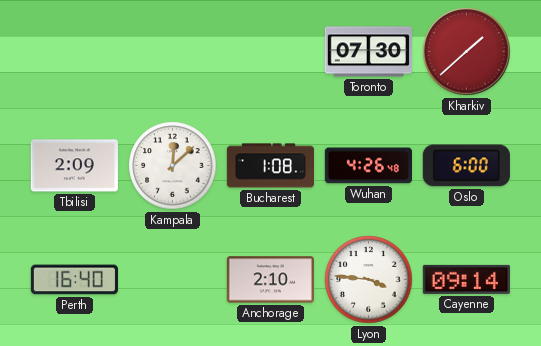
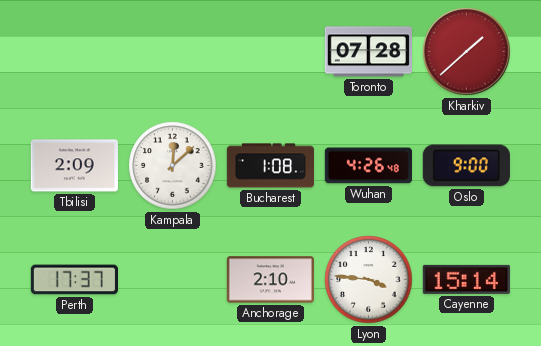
Toronto: 07:30 -> 07:28
Oslo: 6:00 -> 9:00
Perth: 16:40 -> 17:37
Cayenne: 09:14 -> 15:14
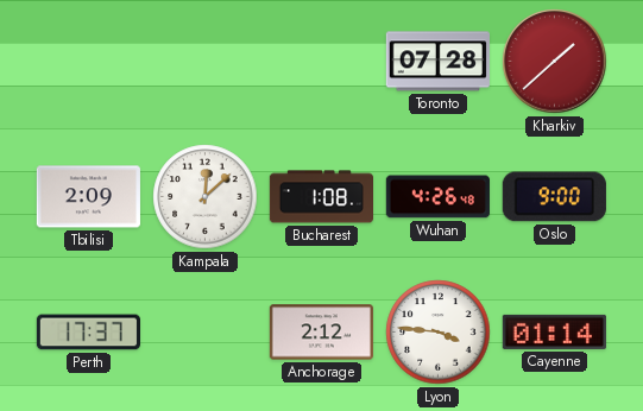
Anchorage: 2:10 -> 2:12
Cayenne: 15:14 -> 01:14
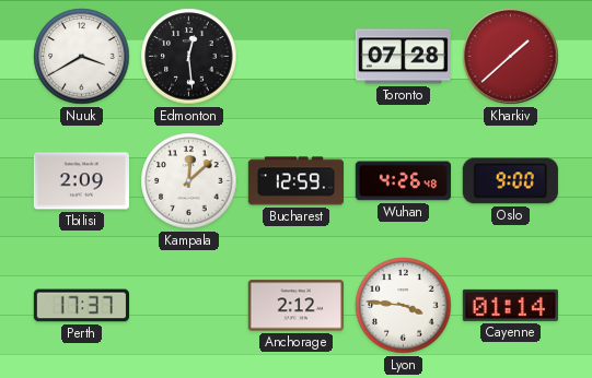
Nuuk: none -> 3:40
Edmonton: none -> 12:29
Bucharest: 1:08 -> 12:59
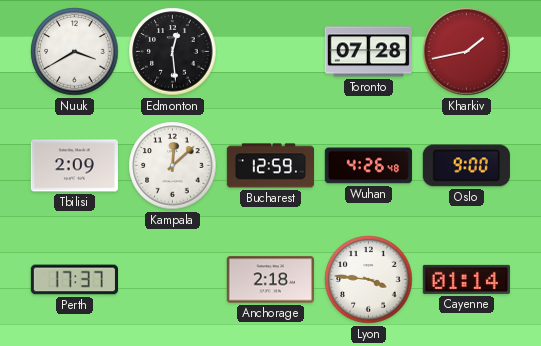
Kharkiv: 1:38 -> 1:43
Anchorage: 2:12 -> 2:18
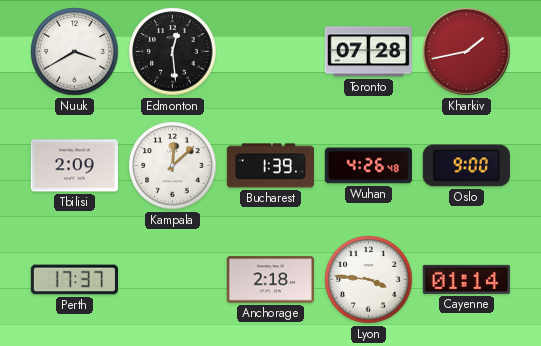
Bucharest: 12:59 -> 1:39
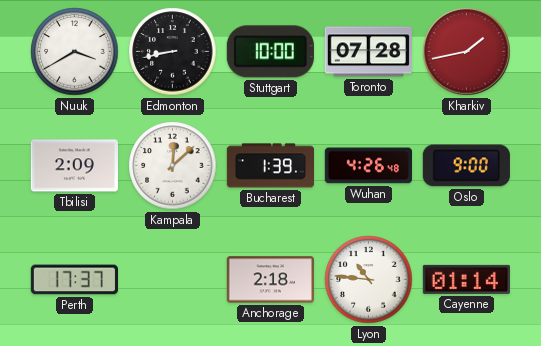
Edmonton: 12:29 -> 8:43
Stuttgart: none -> 10:00
Lyon: 3:46 -> 10:46
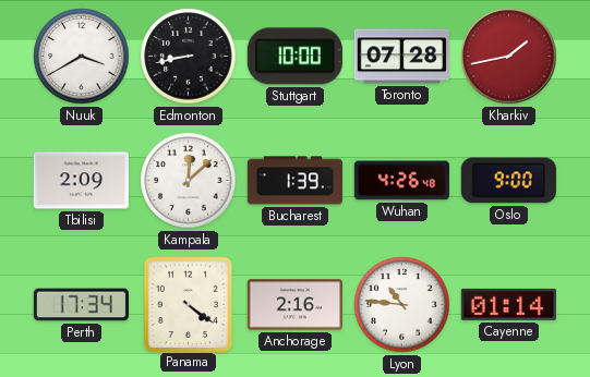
Perth: 17:37 -> 17:34
Panama: none -> 4:21
Anchorage: 2:18 -> 2:16
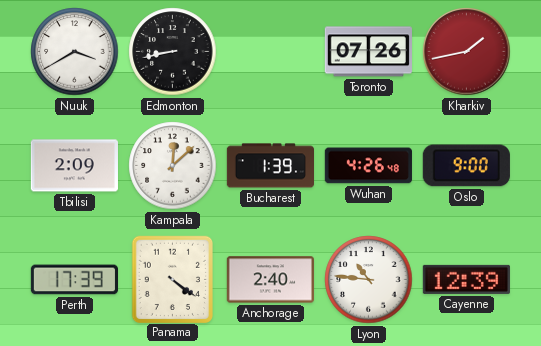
Stuttgart: 10:00 -> none
Toronto: 07:28 -> 07:26
Perth: 17:34 -> 17:39
Anchorage: 2:16 -> 2:40
Cayenne: 01:14 -> 12:39
